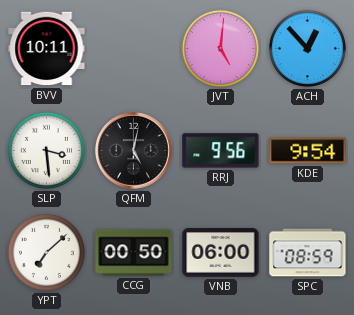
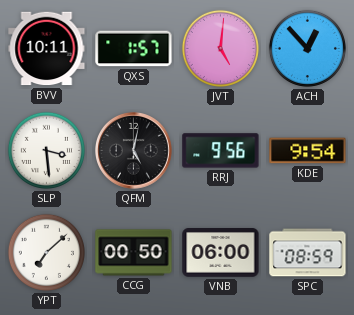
QXS: none -> 1:57
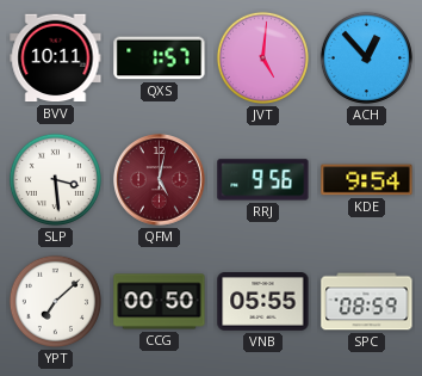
QFM dial: black -> burgundy
VNB: 06:00 -> 05:55
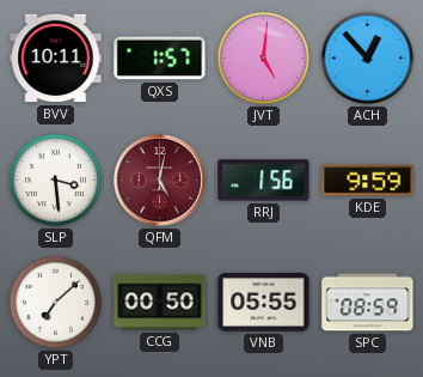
RRJ: 9:56 -> 1:56
KDE: 9:54 -> 9:59
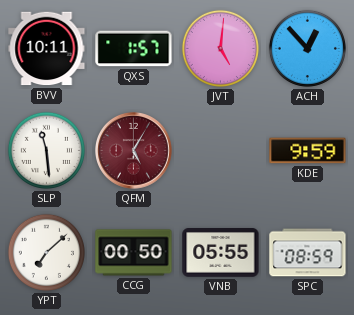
SLP: 3:29 -> 11:29
QFM: 5:02 -> 5:05
RRJ: 1:56 -> none
